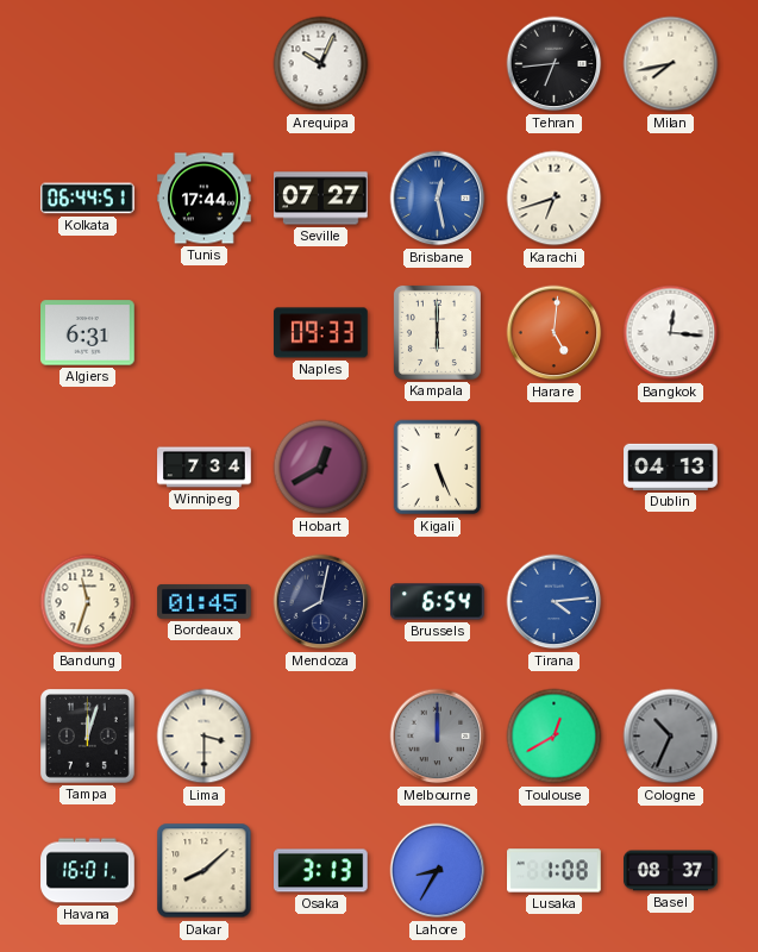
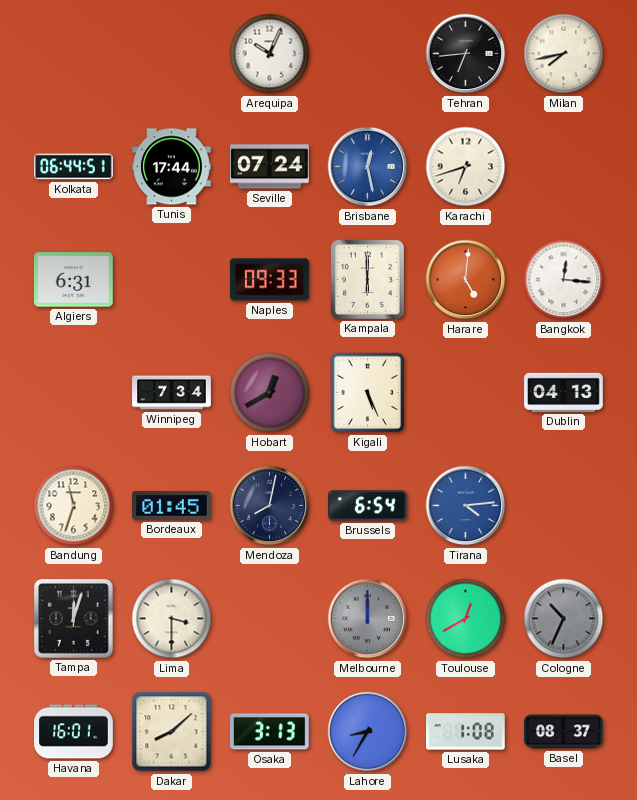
Seville: 07:27 -> 07:24
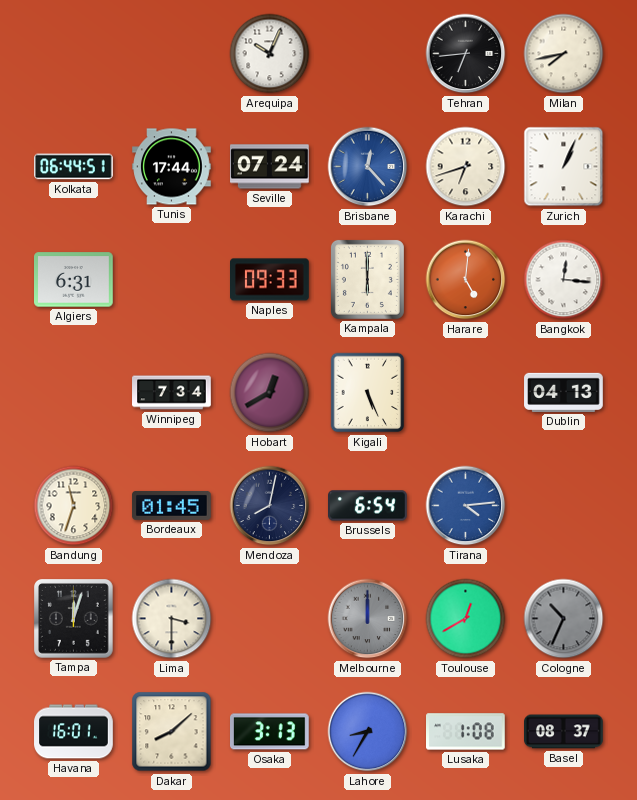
Brisbane: 12:28 -> 12:23
Zurich: none -> 1:04
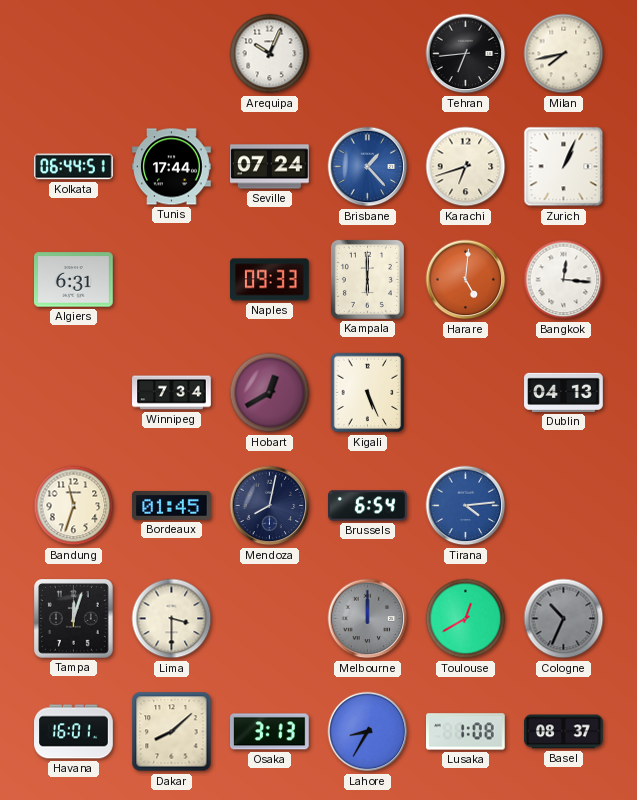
Brisbane: 12:23 -> 1:23
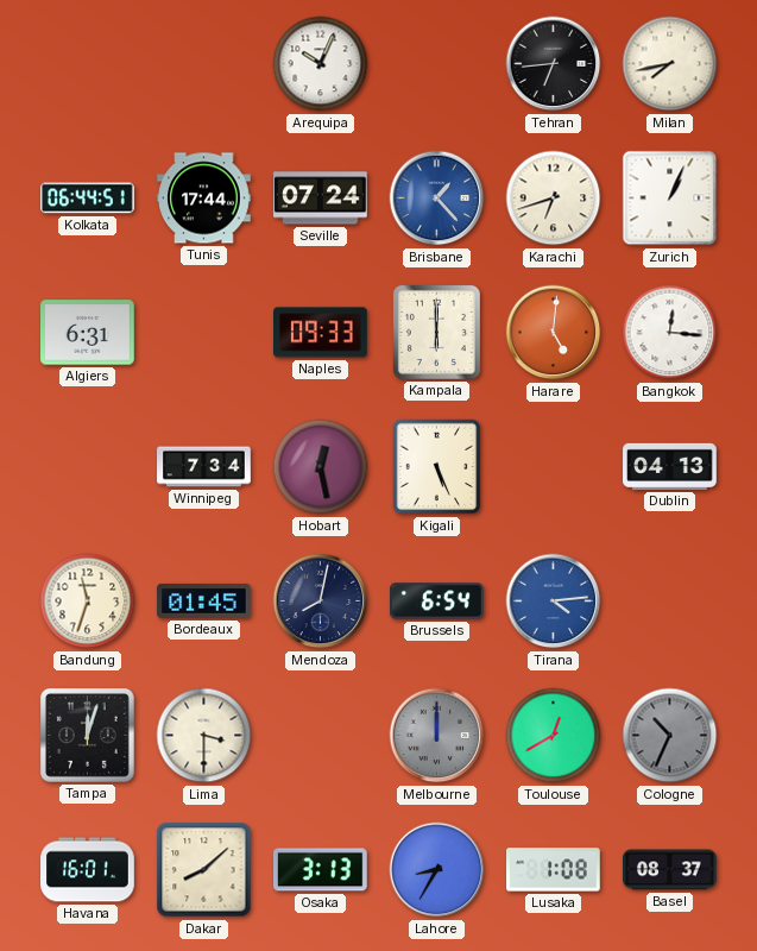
Hobart: 12:40 -> 12:28
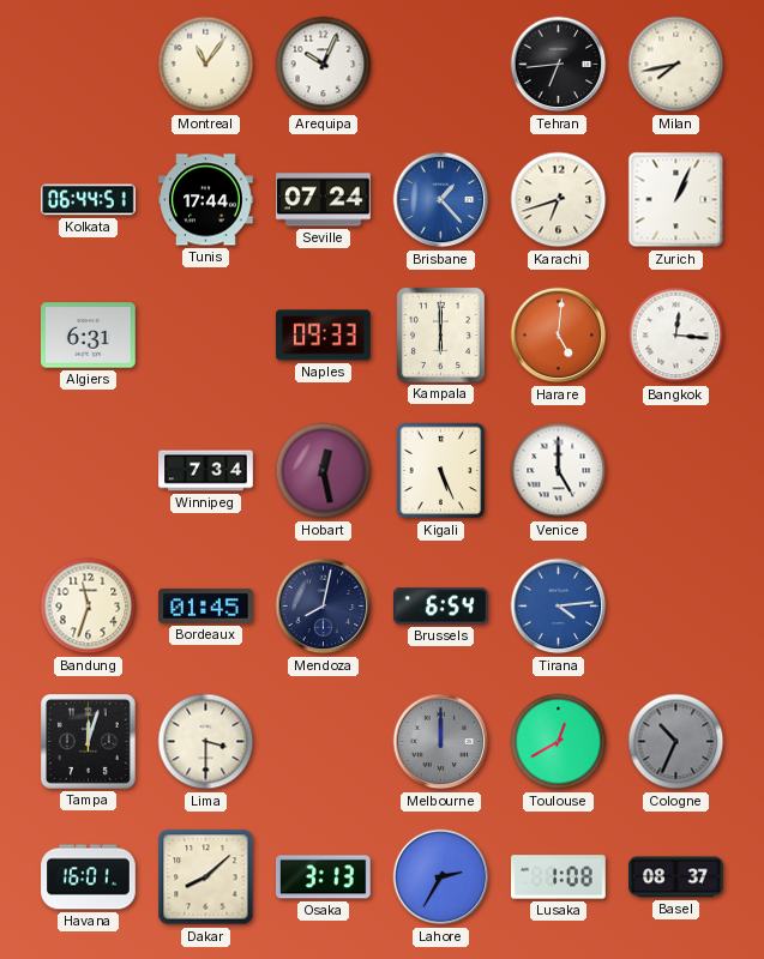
Montreal: none -> 11:06
Venice: none -> 5:00
Dublin: 04:13 -> none
Lahore: 8:35 -> 2:35
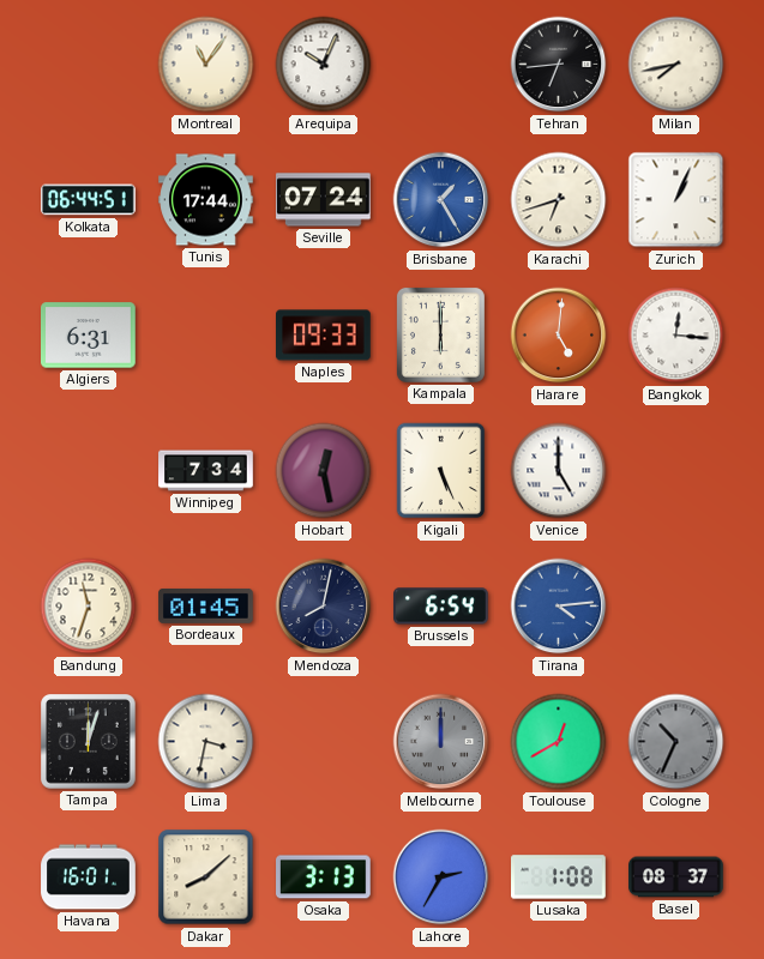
Brisbane: 1:23 -> 1:25
Lima: 3:30 -> 3:32
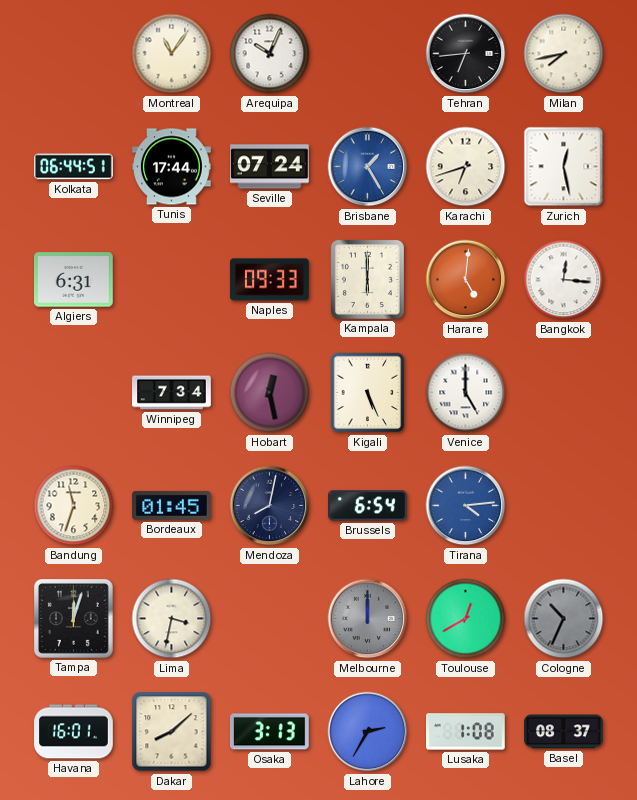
Zurich: 1:04 -> 12:28
